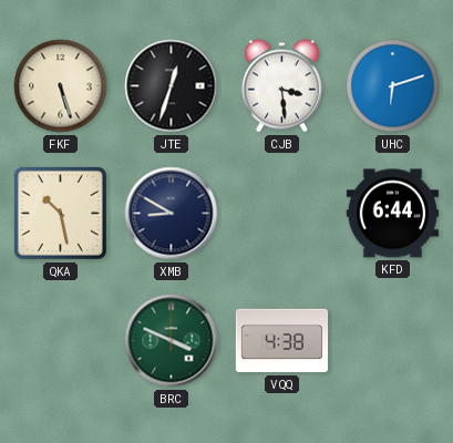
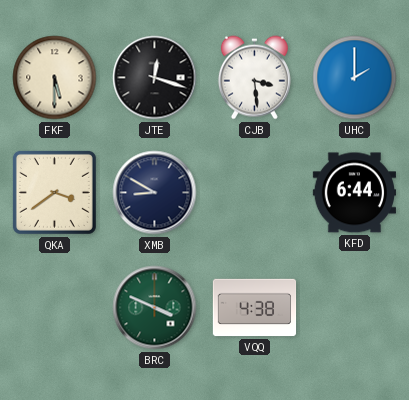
FKF: 5:27 -> 5:30
JTE: 12:33 -> 12:18
UHC: 6:12 -> 2:00
QKA: 10:28 -> 3:39
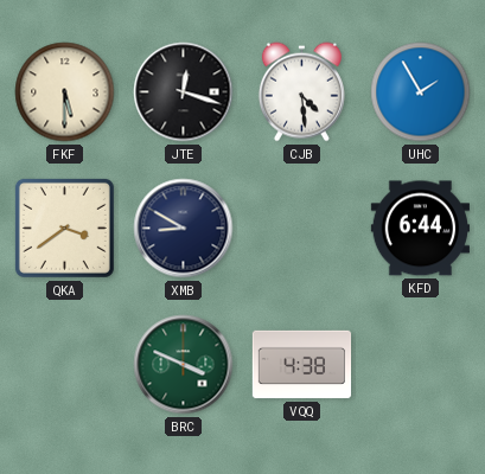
CJB: 3:29 -> 4:29
UHC: 2:00 -> 1:55
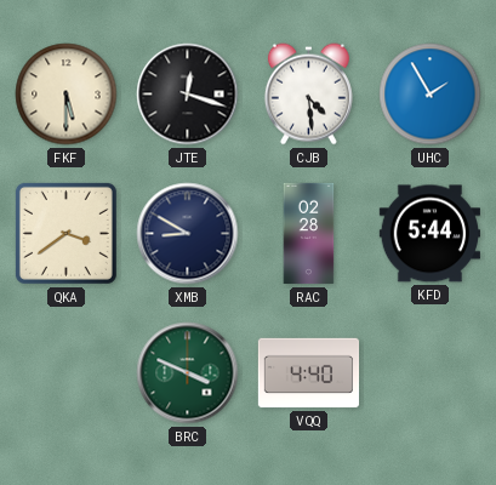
RAC: none -> 02:28
KFD: 6:44 -> 5:44
VQQ: 4:38 -> 4:40
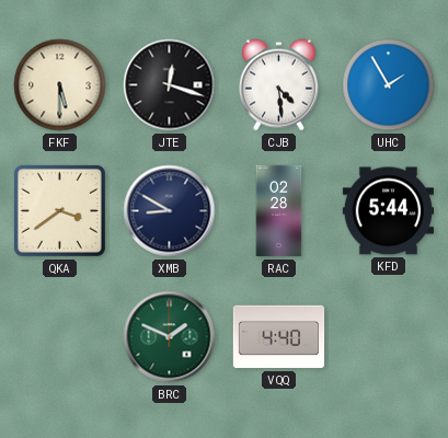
BRC: 3:49 -> 1:49
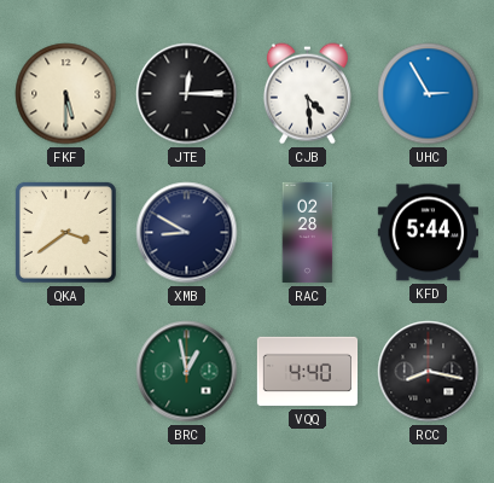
JTE: 12:18 -> 12:15
UHC: 1:55 -> 2:55
BRC: 1:49 -> 12:58
RCC: none -> 8:17
